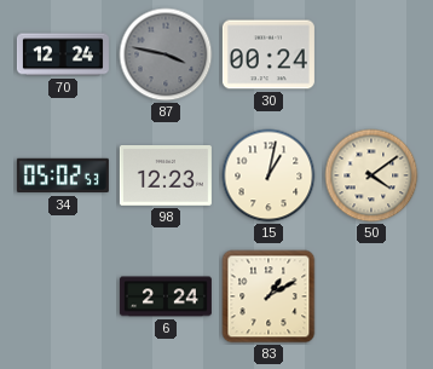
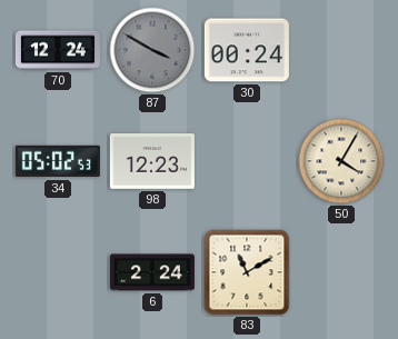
87: 3:47 -> 3:50
15: 1:02 -> none
50: 4:09 -> 4:05
83: 1:10 -> 11:10
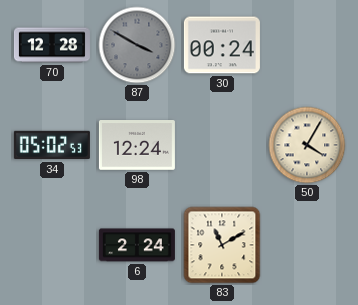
70: 12:24 -> 12:28
98: 12:23 -> 12:24
